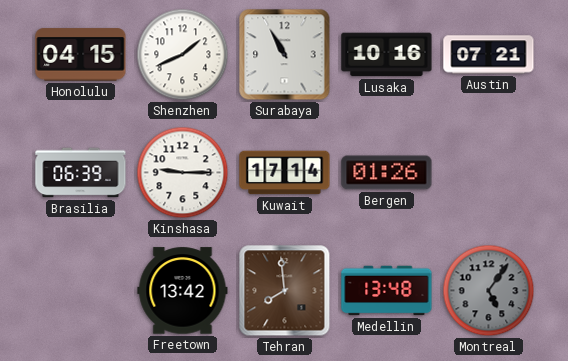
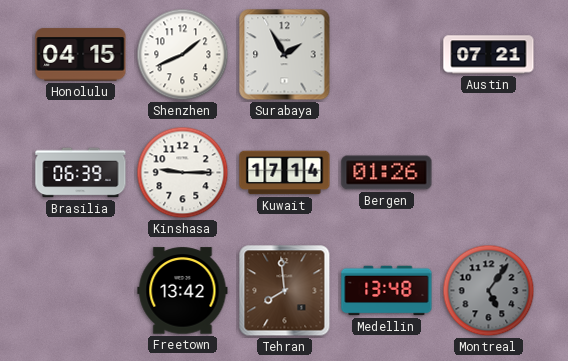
Surabaya: 10:55 -> 1:55
Lusaka: 10:16 -> none
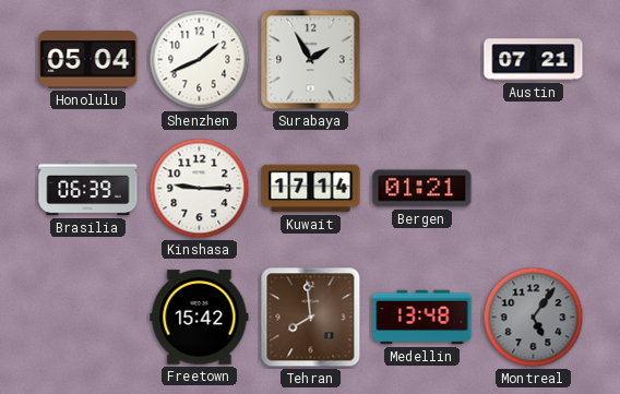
Honolulu: 04:15 -> 05:04
Bergen: 01:26 -> 01:21
Freetown: 13:42 -> 15:42
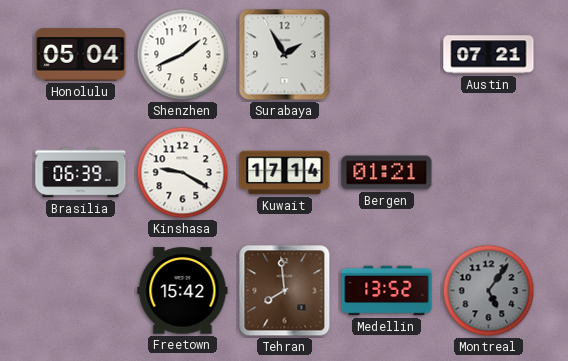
Kinshasa: 9:15 -> 9:20
Medellin: 13:48 -> 13:52
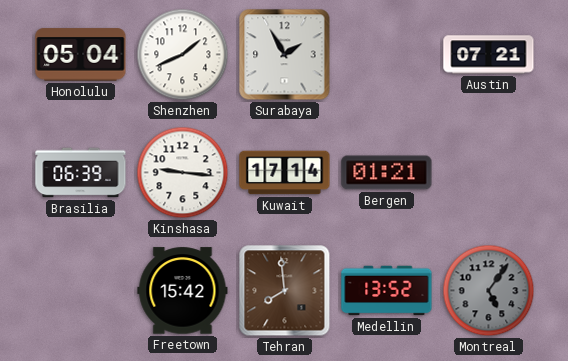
Kinshasa: 9:20 -> 9:16
